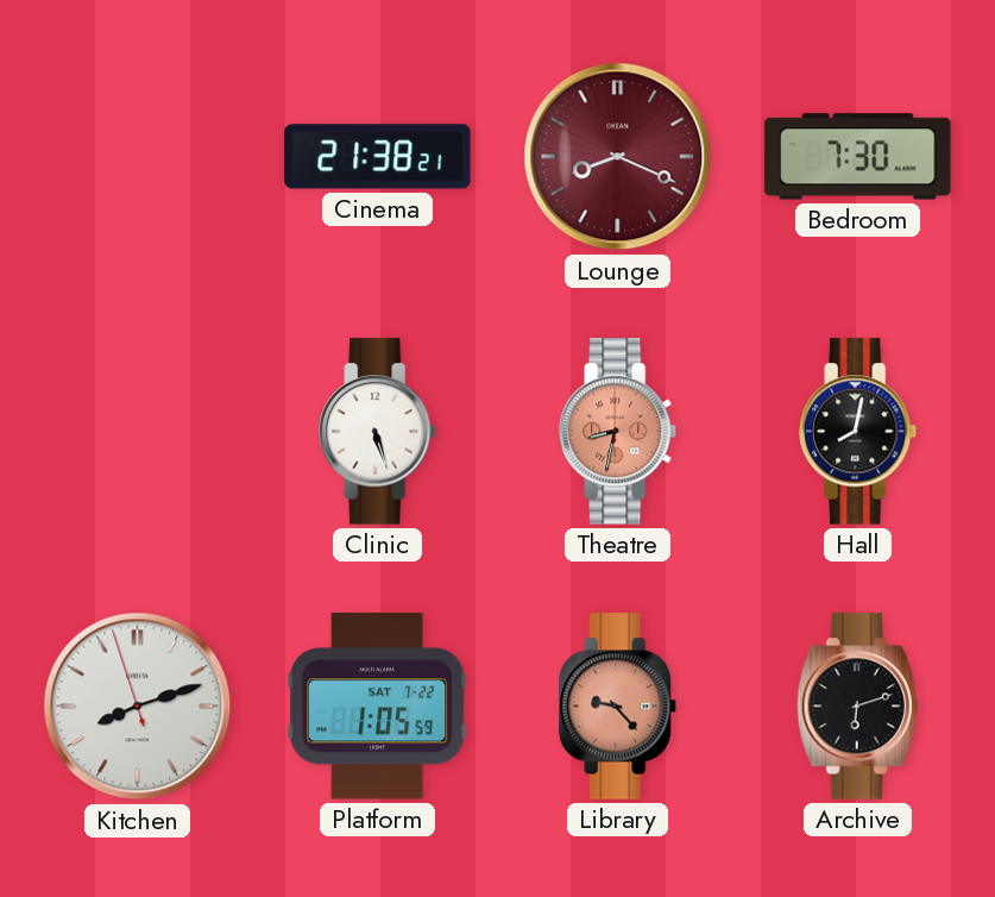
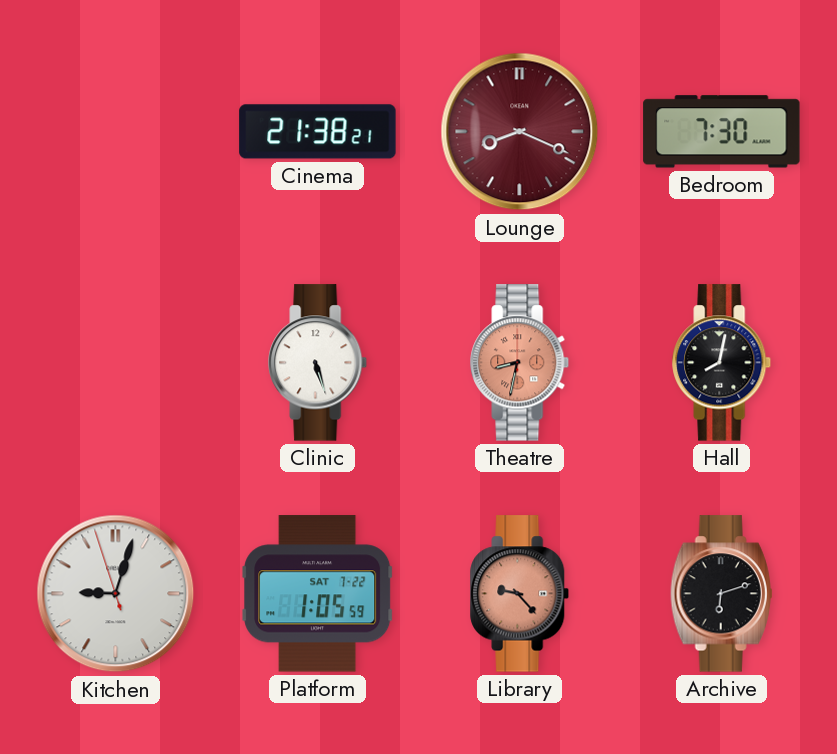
Kitchen: 8:11 -> 9:02
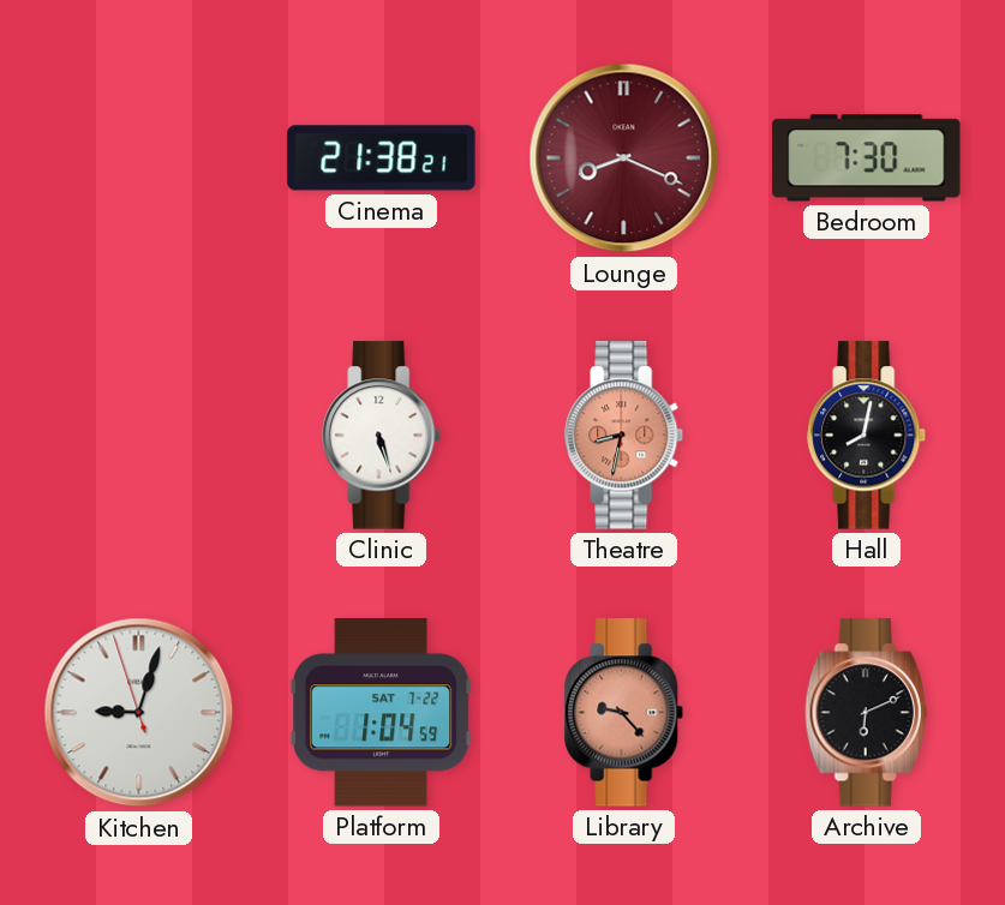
Platform: 1:05 -> 1:04
Archive: 6:12 -> 6:11
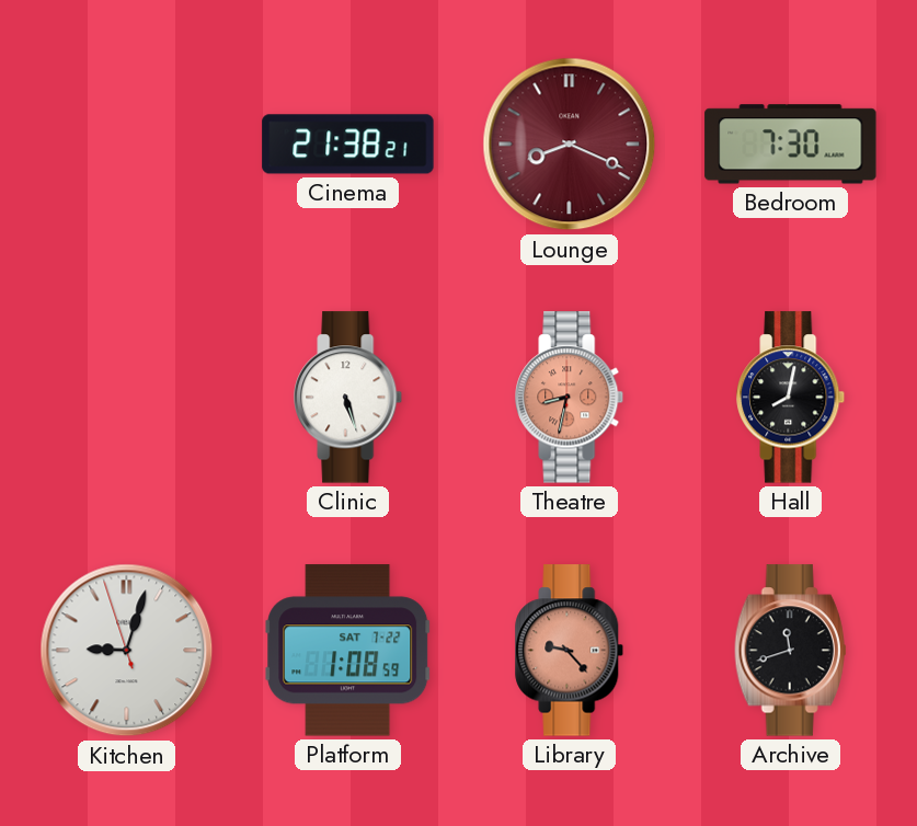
Platform: 1:04 -> 1:08
Archive: 6:11 -> 11:42
